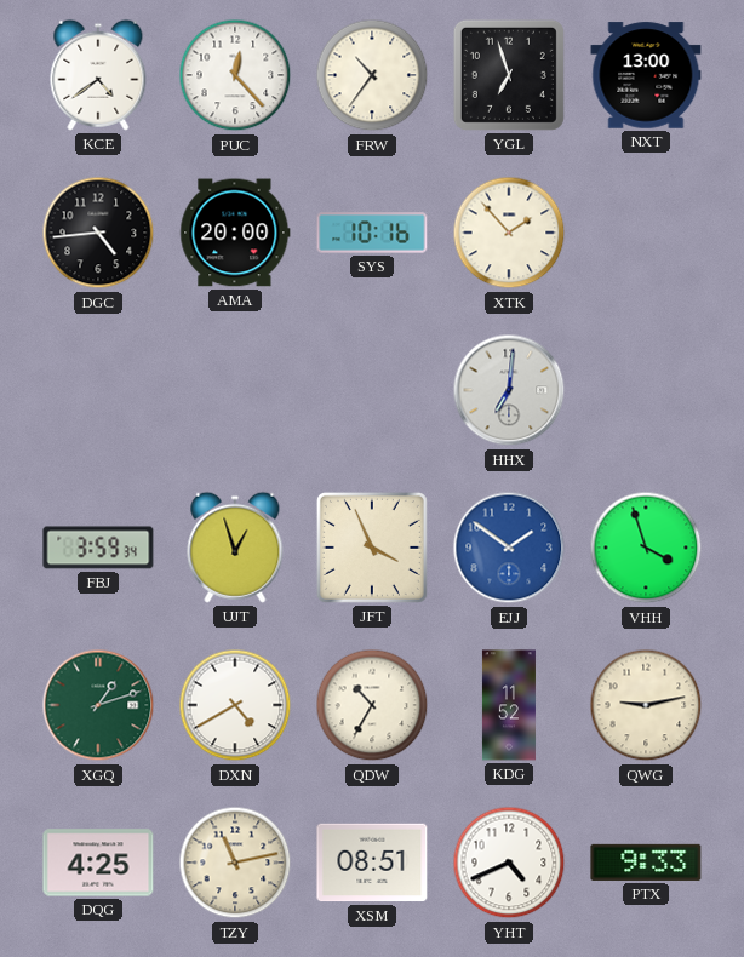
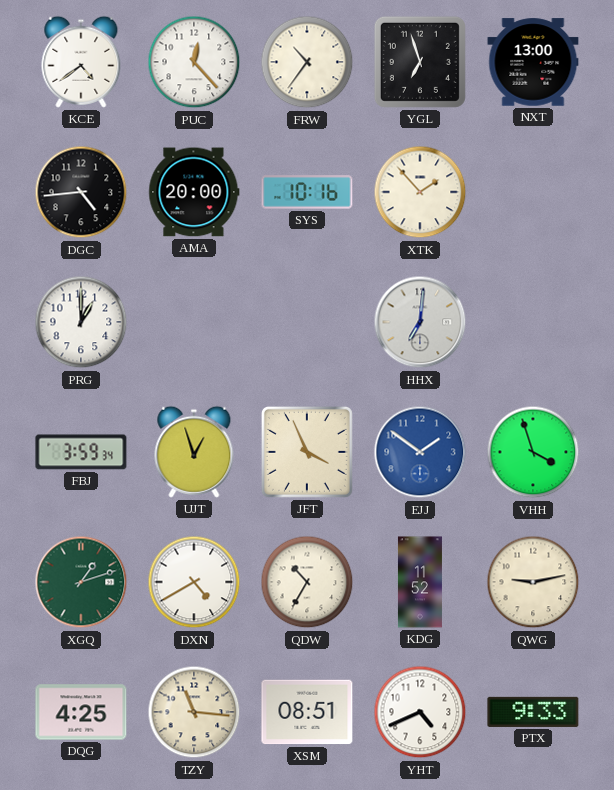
PRG: none -> 1:00
TZY: 11:13 -> 11:16
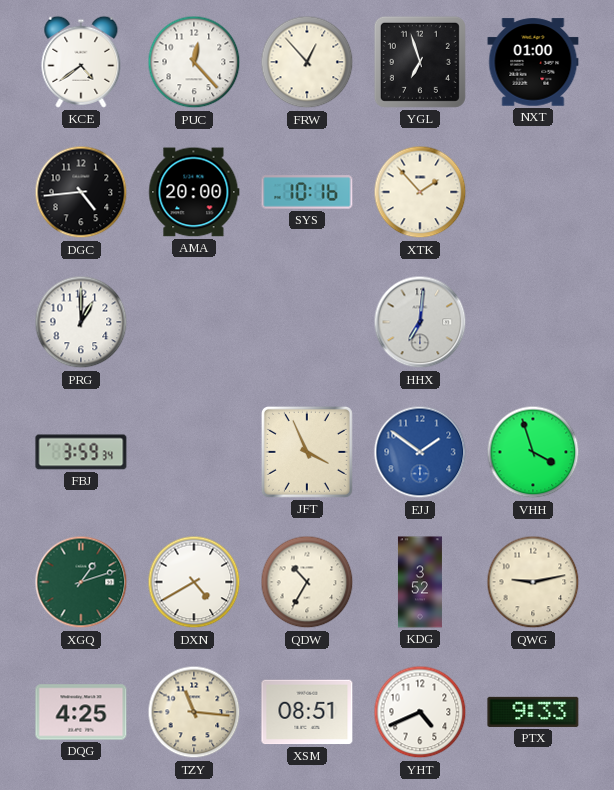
FRW: 10:36 -> 12:53
NXT: 13:00 -> 01:00
UJT: 12:57 -> none
KDG: 11:52 -> 3:52
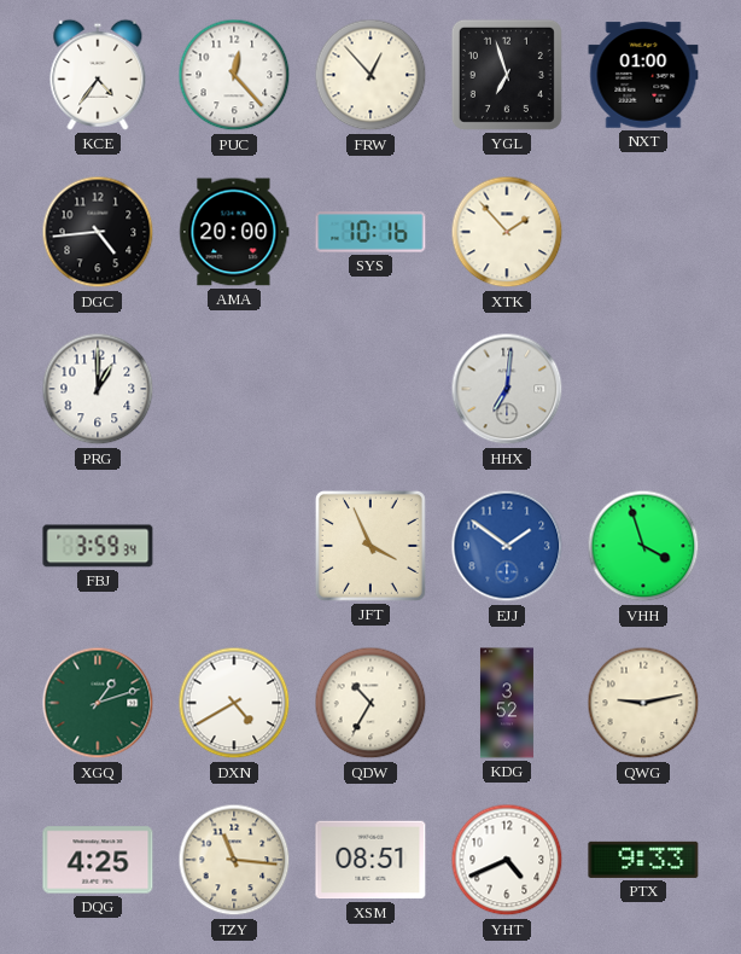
KCE: 4:39 -> 4:36
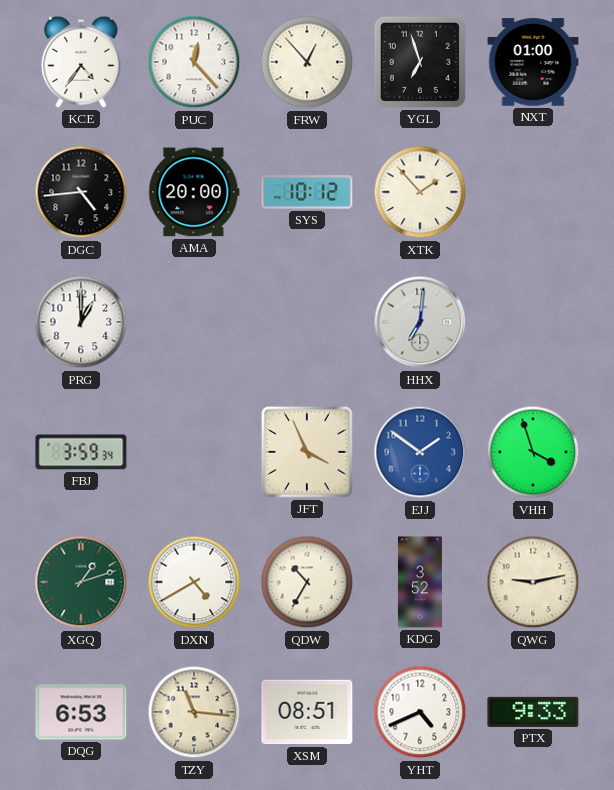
SYS: 10:16 -> 10:12
DQG: 4:25 -> 6:53
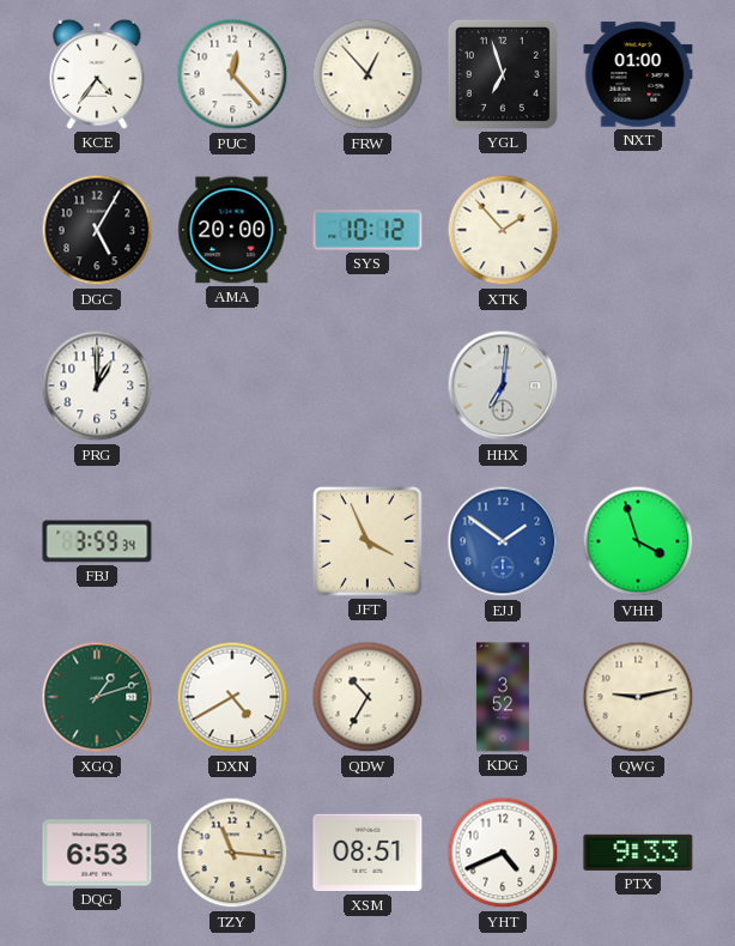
DGC: 4:44 -> 5:05
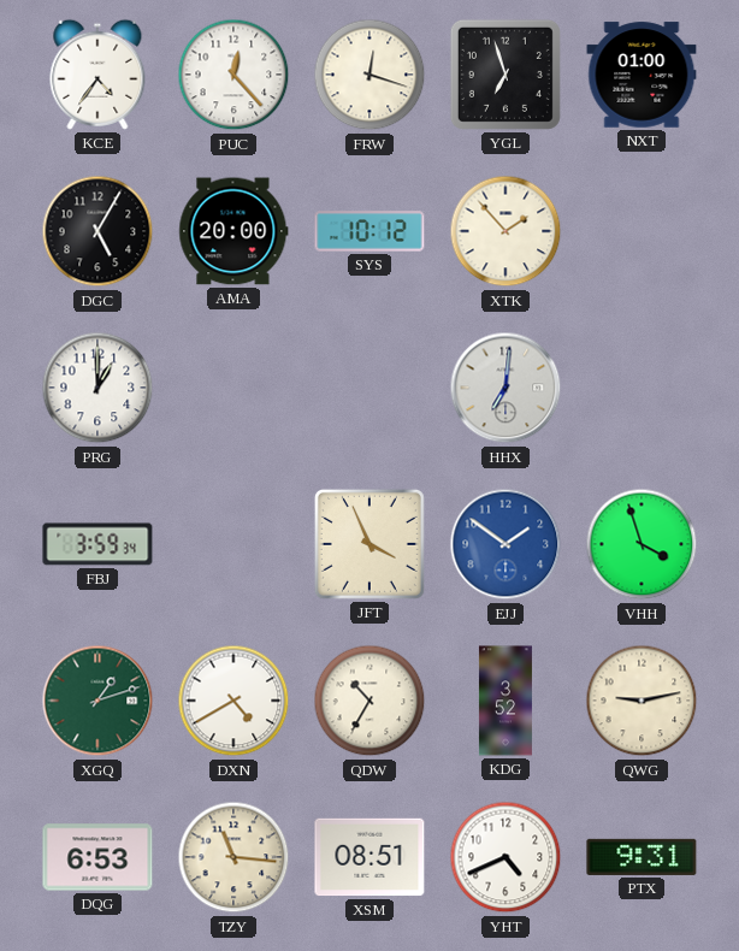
FRW: 12:53 -> 12:18
PTX: 9:33 -> 9:31
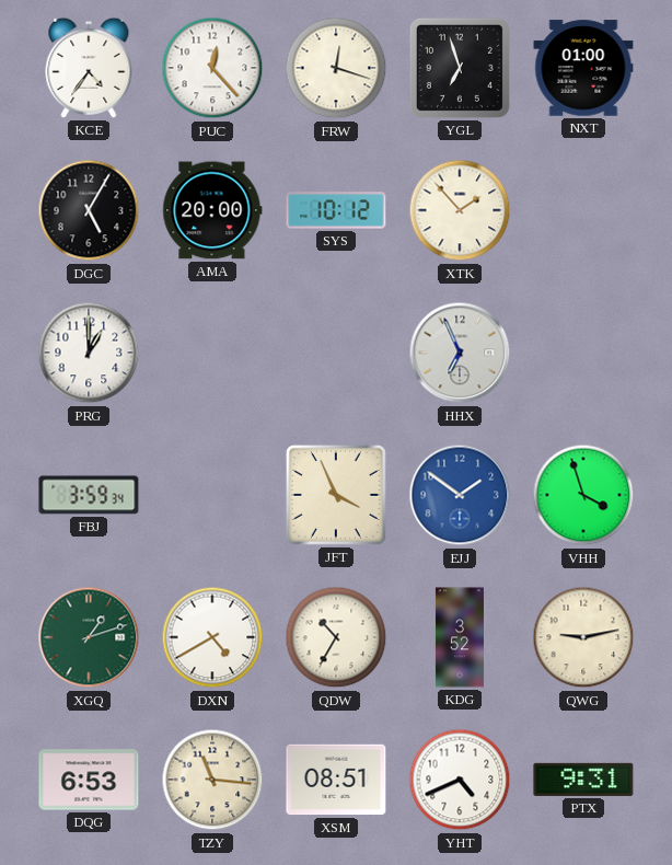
HHX: 7:01 -> 6:56
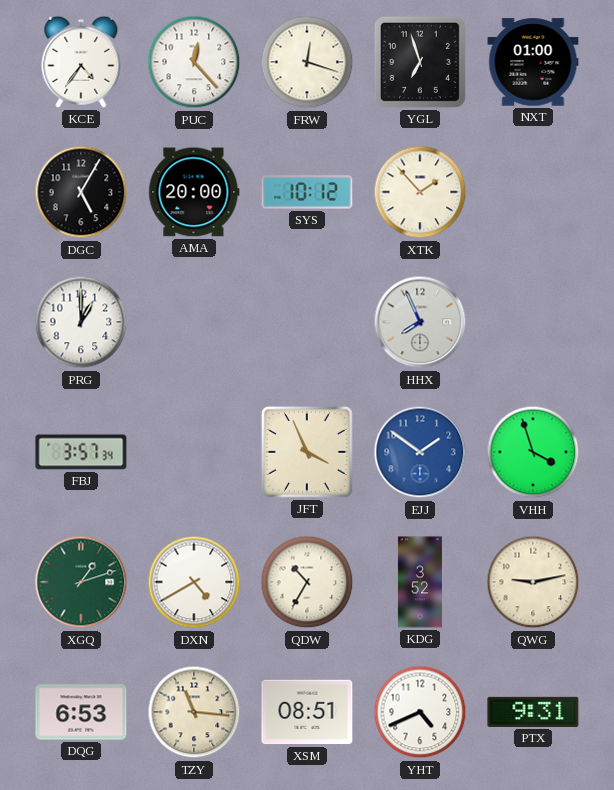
HHX: 6:56 -> 7:56
FBJ: 3:59 -> 3:57
